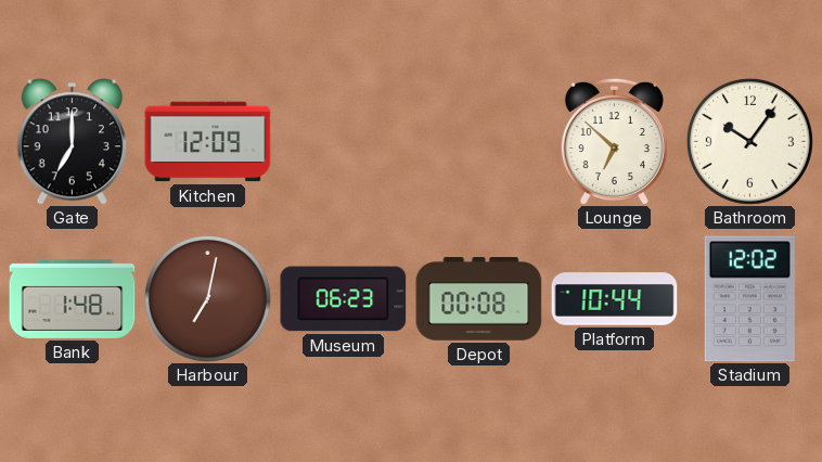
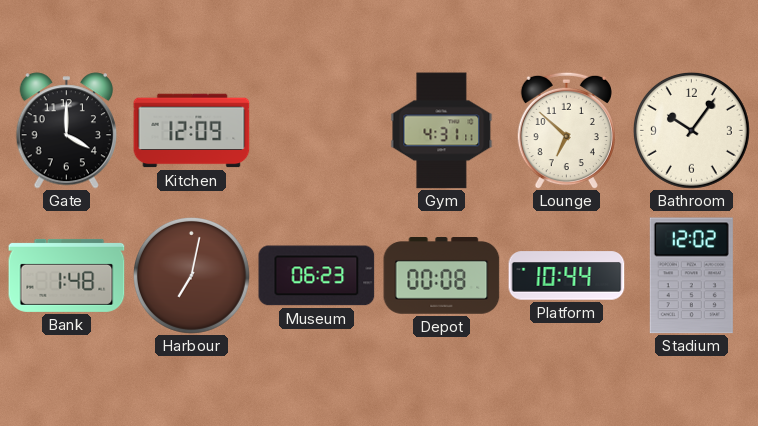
Gate: 7:00 -> 4:00
Gym: none -> 4:31
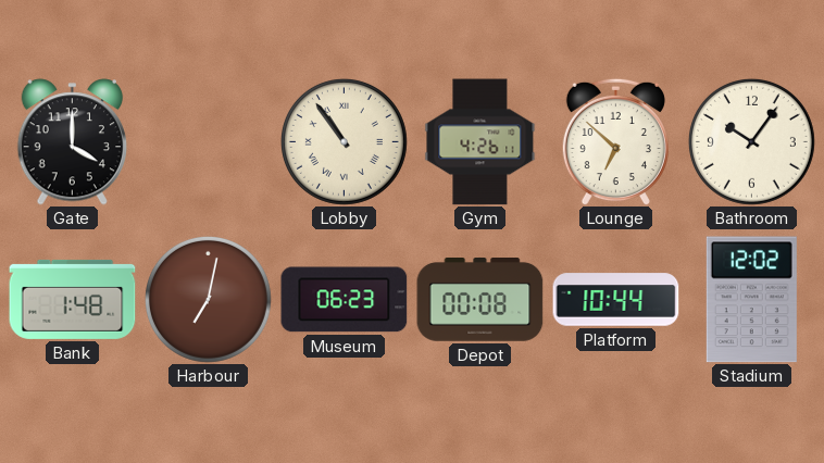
Kitchen: 12:09 -> none
Lobby: none -> 10:54
Gym: 4:31 -> 4:26
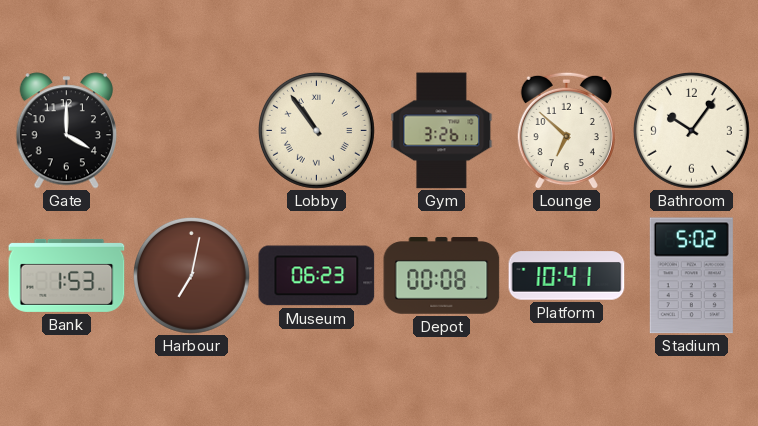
Gym: 4:26 -> 3:26
Bank: 1:48 -> 1:53
Platform: 10:44 -> 10:41
Stadium: 12:02 -> 5:02
